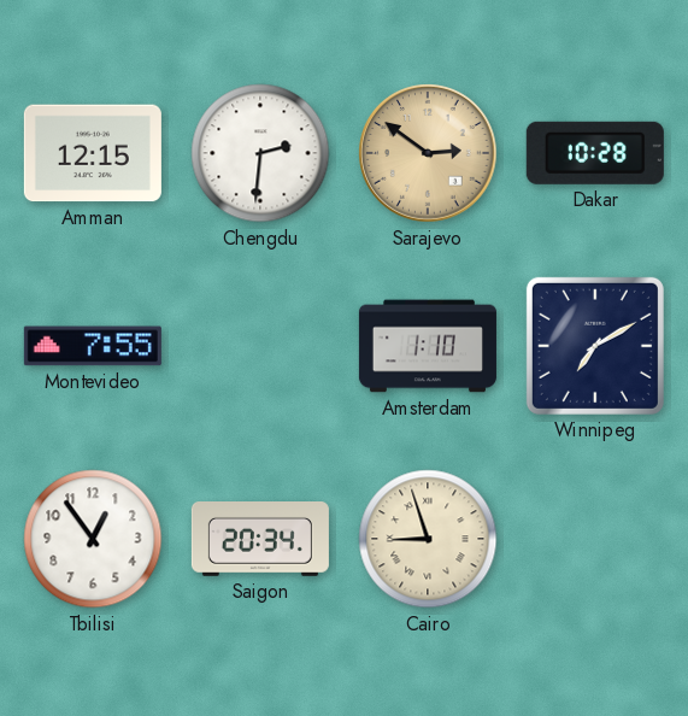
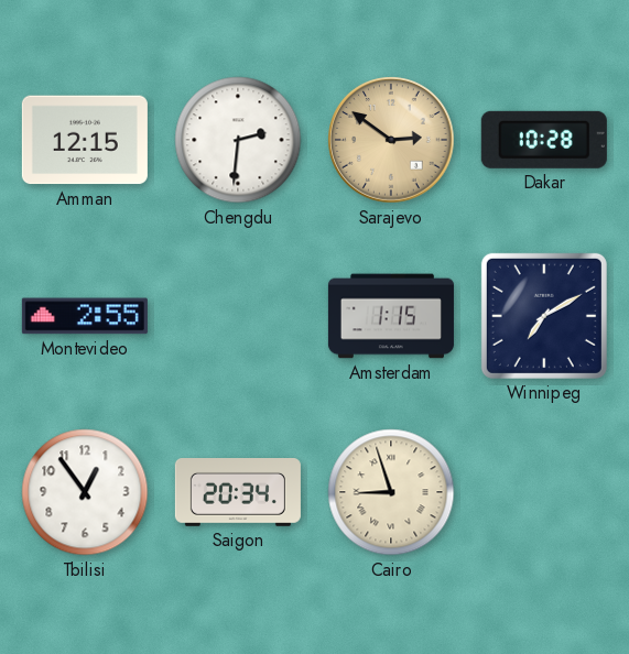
Montevideo: 7:55 -> 2:55
Amsterdam: 1:10 -> 1:15
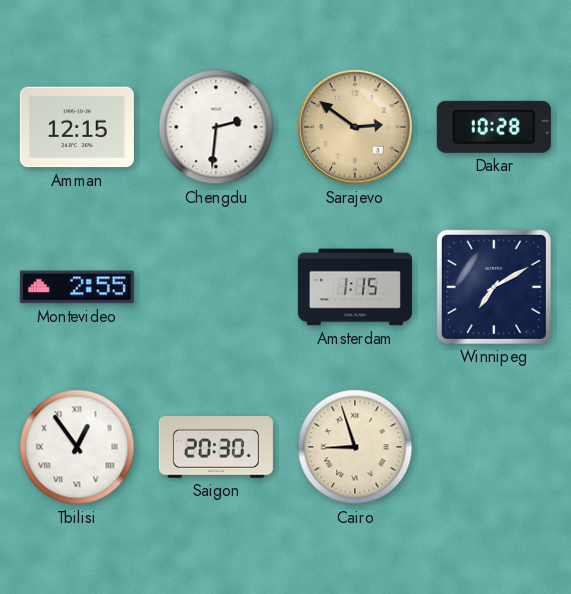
Tbilisi numerals: Arabic -> Roman
Saigon: 20:34 -> 20:30
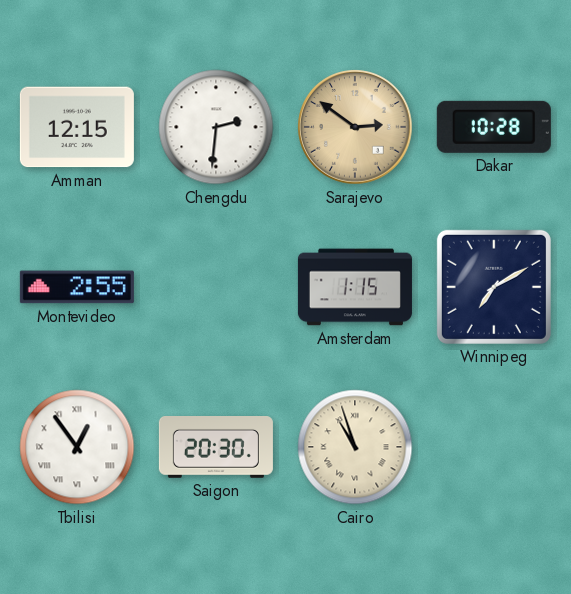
Cairo: 8:57 -> 10:57
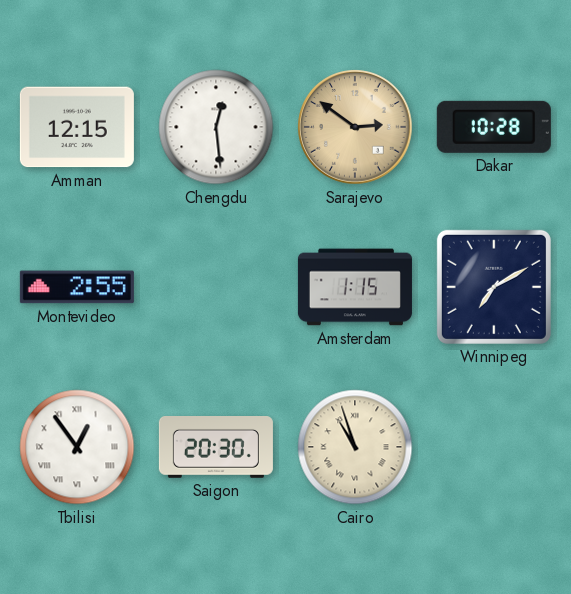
Chengdu: 2:31 -> 12:29
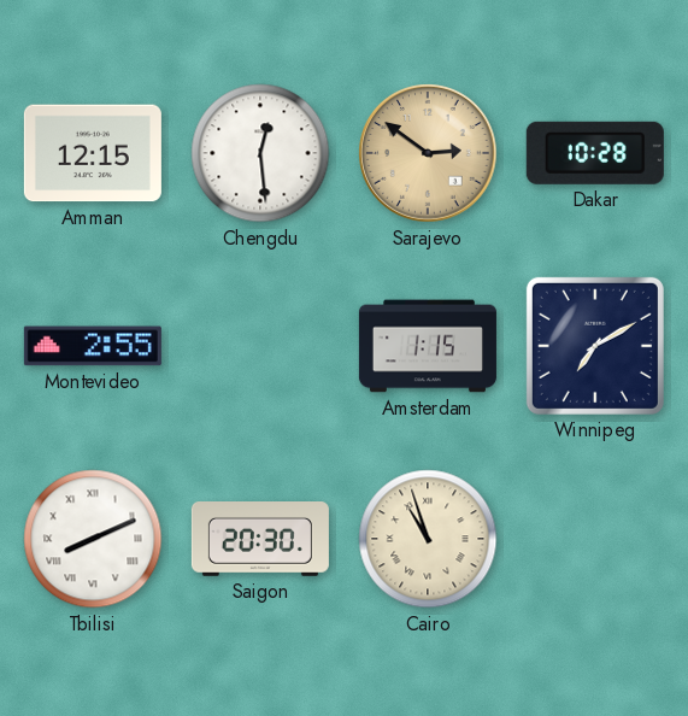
Tbilisi: 12:54 -> 8:11
